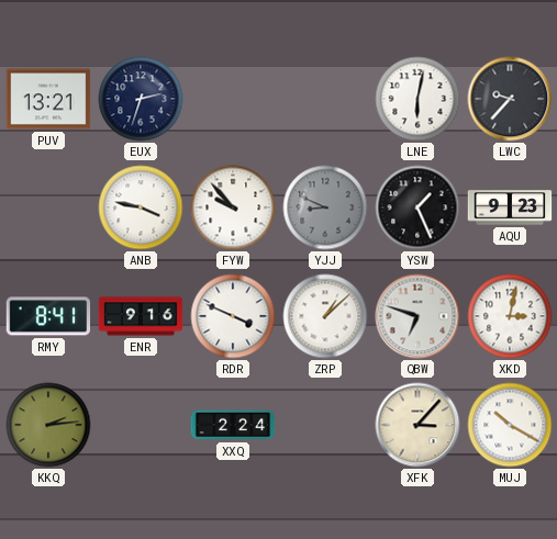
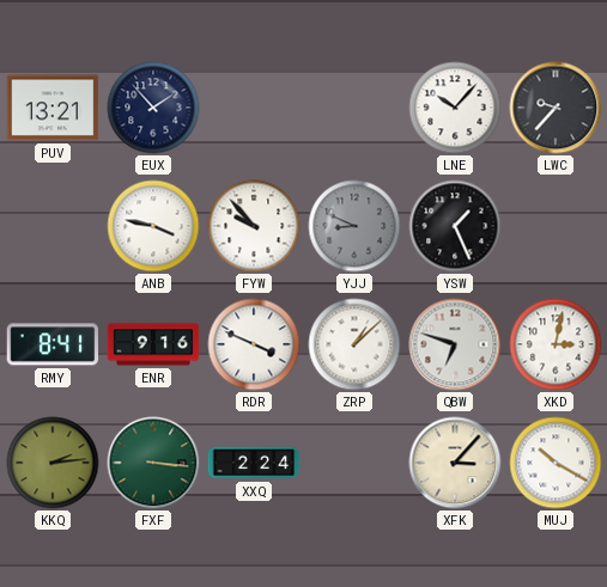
EUX: 2:33 -> 1:53
LNE: 6:02 -> 10:07
AQU: 9:23 -> none
FXF: none -> 3:16
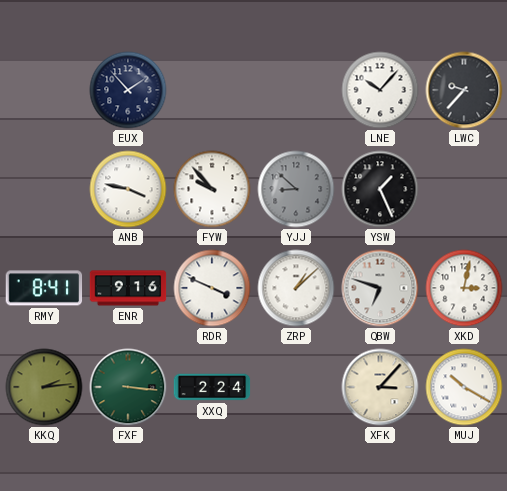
PUV: 13:21 -> none
YJJ: 8:49 -> 8:52
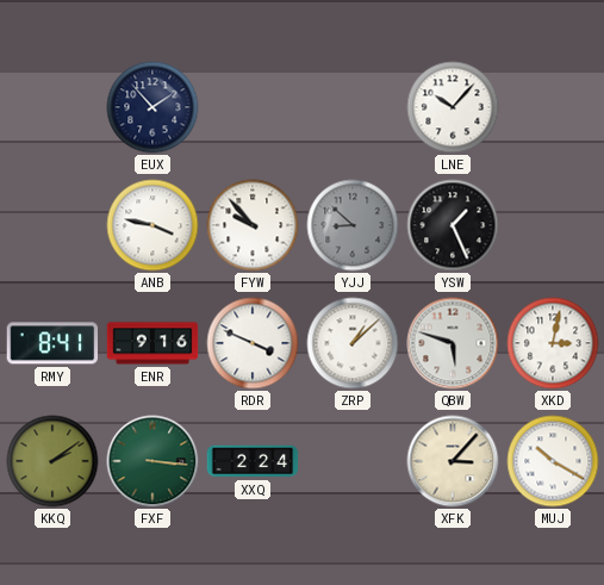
LWC: 9:37 -> none
QBW: 6:48 -> 5:48
KKQ: 2:14 -> 2:09
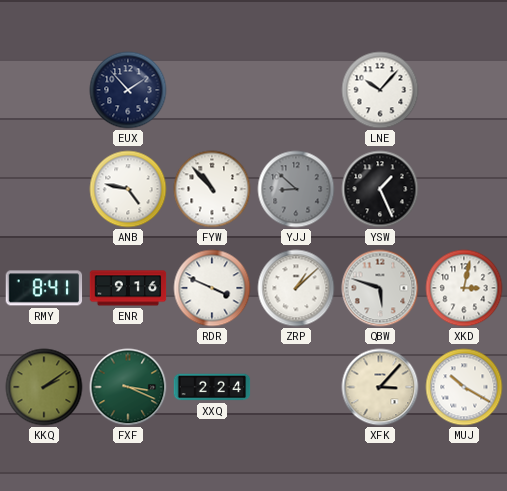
ANB: 3:47 -> 4:47
FYW: 9:53 -> 10:53
FXF: 3:16 -> 3:19
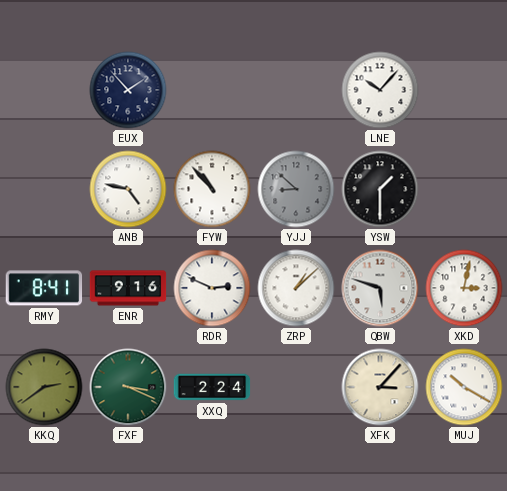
YSW: 1:26 -> 1:30
RDR: 3:49 -> 2:49
KKQ: 2:09 -> 2:39
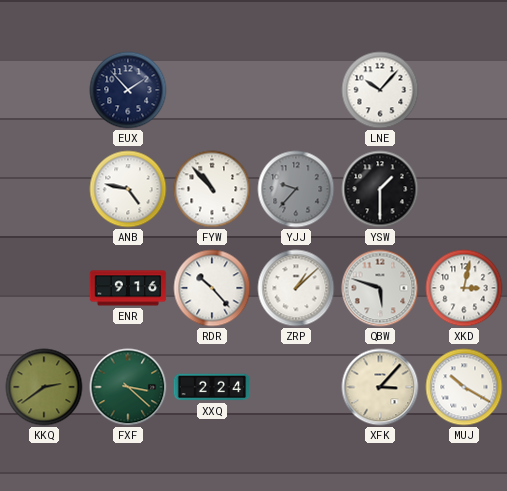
YJJ: 8:52 -> 9:37
RMY: 8:41 -> none
RDR: 2:49 -> 10:23
FXF: 3:19 -> 3:22
